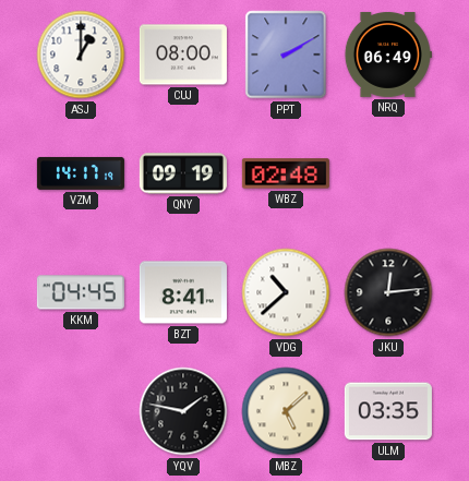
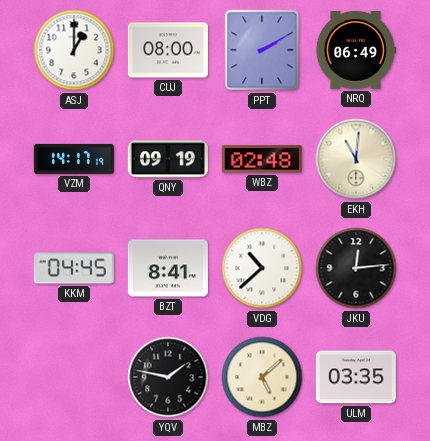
EKH: none -> 11:01
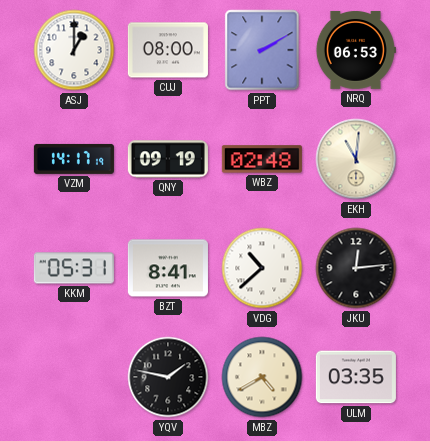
NRQ: 06:49 -> 06:53
KKM: 04:45 -> 05:31
MBZ: 5:08 -> 4:40
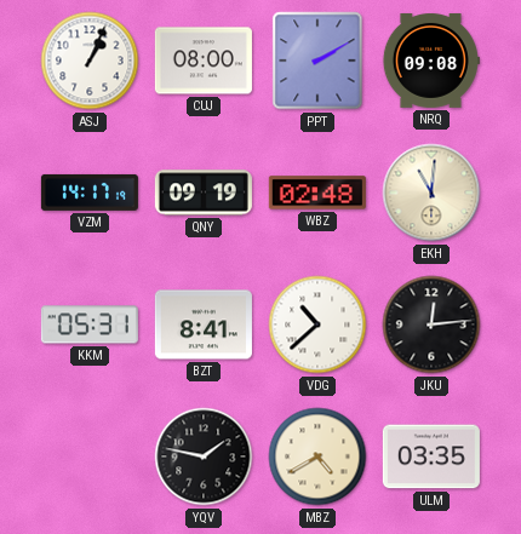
ASJ: 1:00 -> 1:04
NRQ: 06:53 -> 09:08
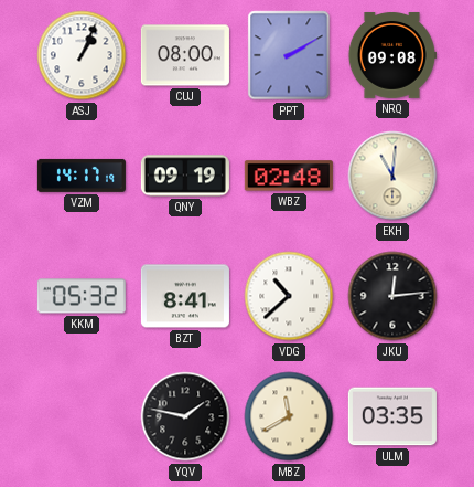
KKM: 05:31 -> 05:32
MBZ: 4:40 -> 11:40
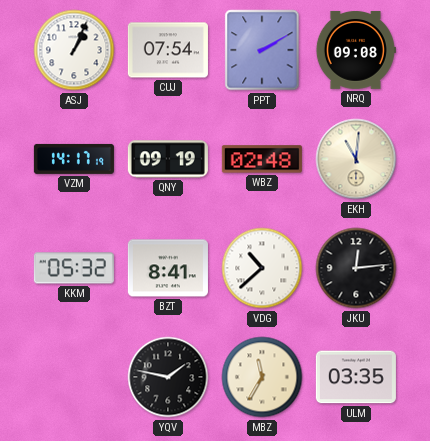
CUJ: 08:00 -> 07:54
MBZ: 11:40 -> 11:35
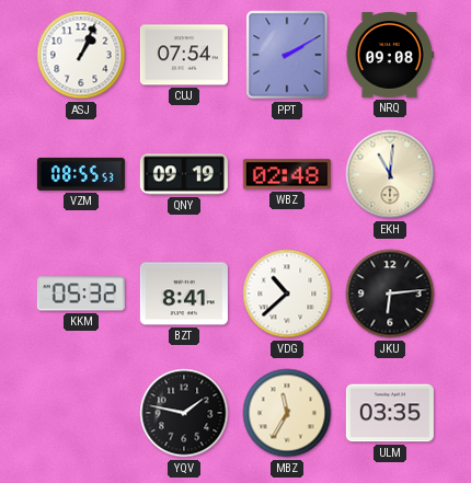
VZM: 14:17 -> 08:55
JKU: 12:14 -> 6:14
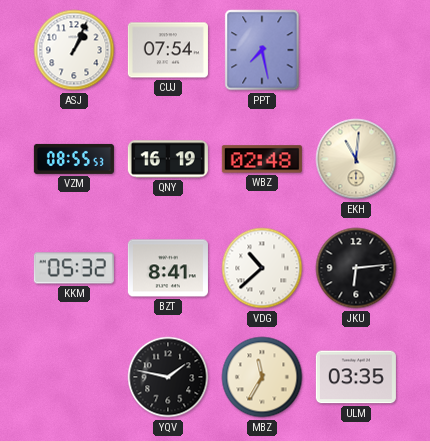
PPT: 2:10 -> 7:28
NRQ: 09:08 -> none
QNY: 09:19 -> 16:19
